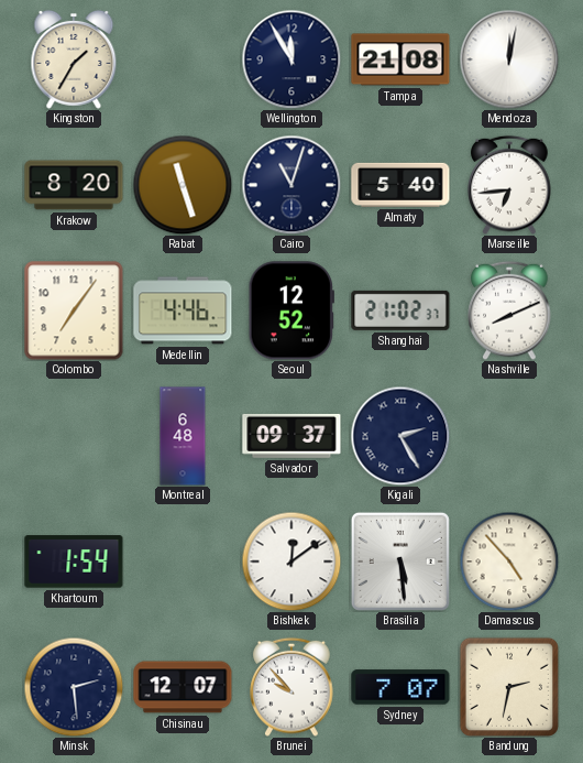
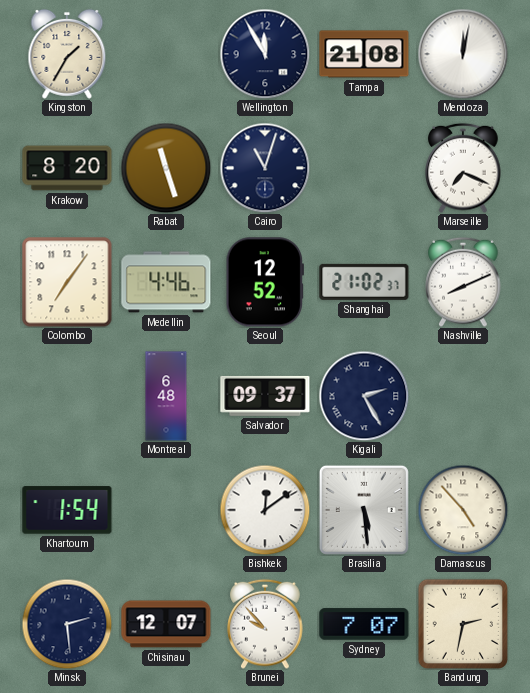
Almaty: 5:40 -> none
Marseille: 6:44 -> 7:19
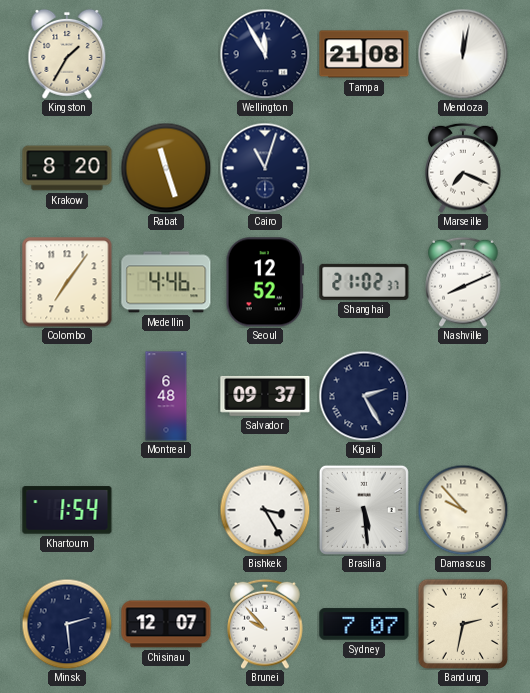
Bishkek: 12:09 -> 3:25
Damascus: 4:53 -> 9:53
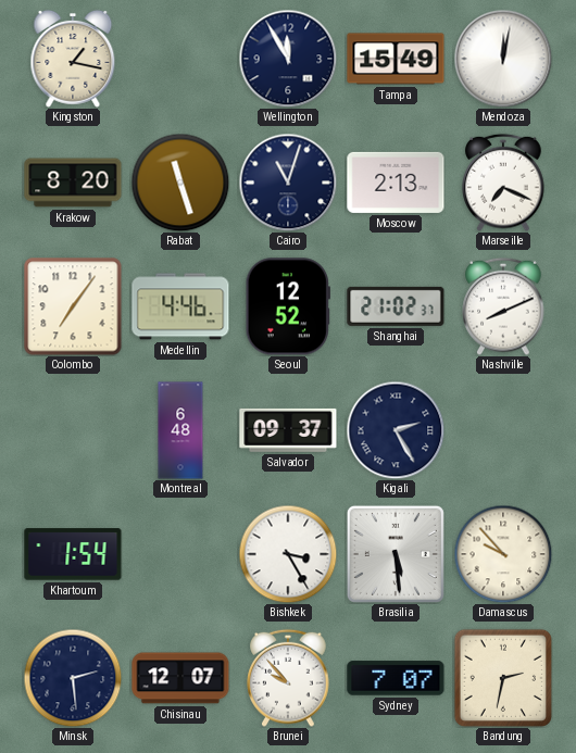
Kingston: 1:35 -> 1:17
Tampa: 21:08 -> 15:49
Moscow: none -> 2:13
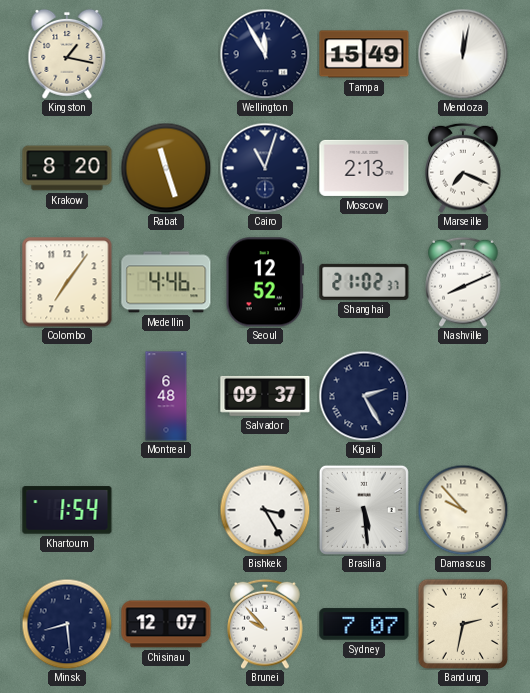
Minsk: 2:29 -> 8:29
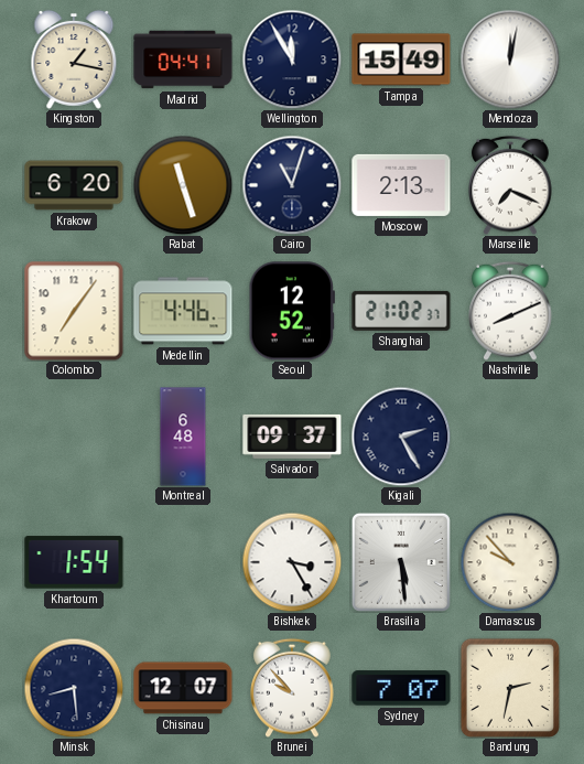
Madrid: none -> 04:41
Krakow: 8:20 -> 6:20
